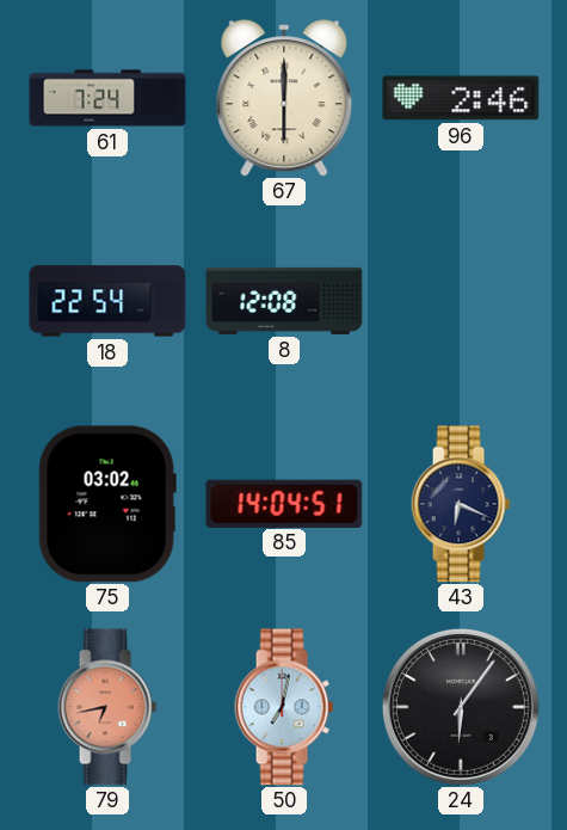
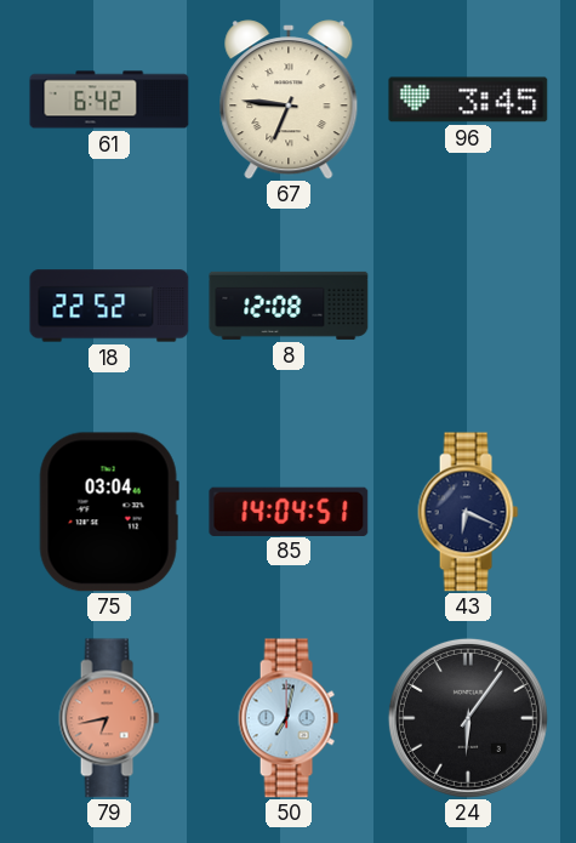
61: 7:24 -> 6:42
67: 6:00 -> 6:46
96: 2:46 -> 3:45
18: 22:54 -> 22:52
75: 03:02 -> 03:04
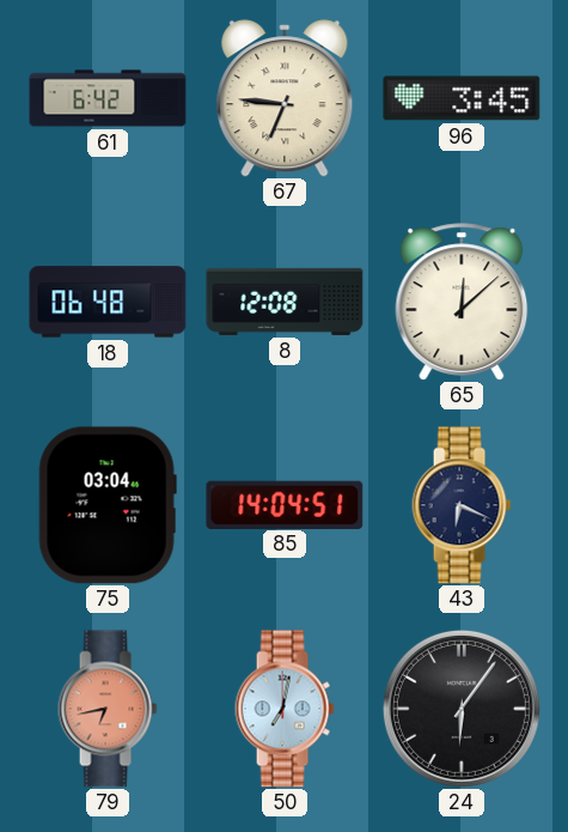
18: 22:52 -> 06:48
65: none -> 12:08
